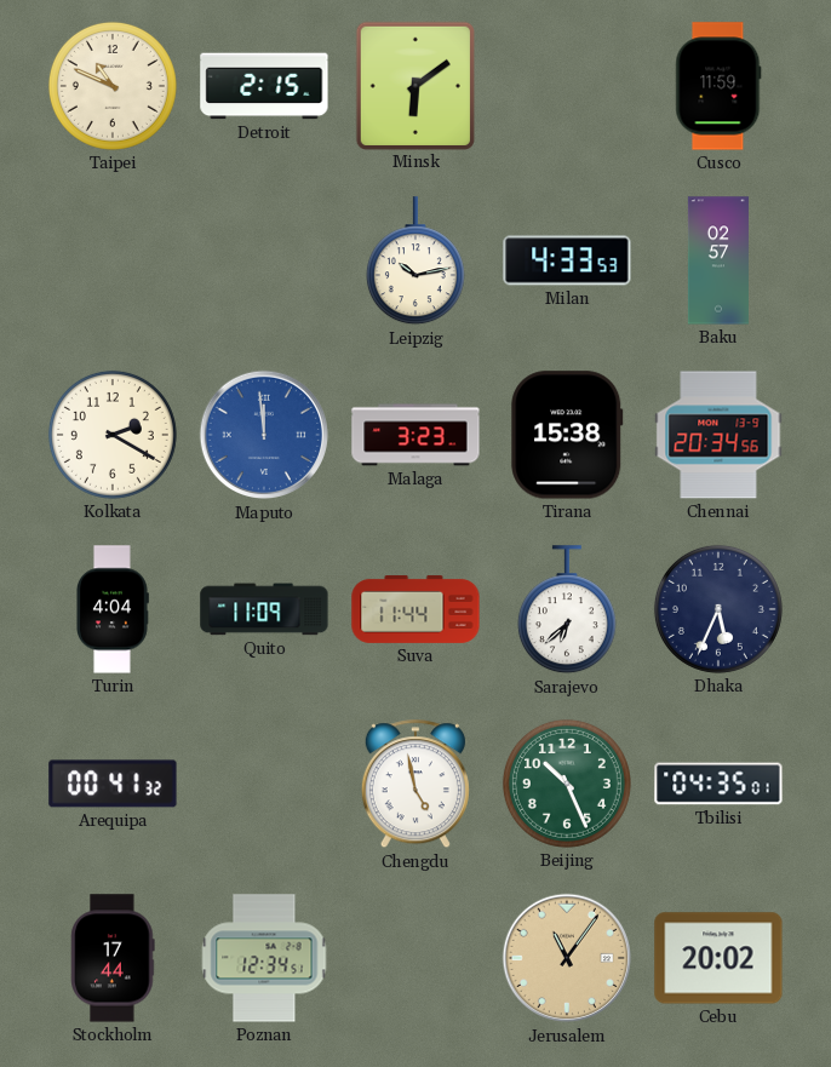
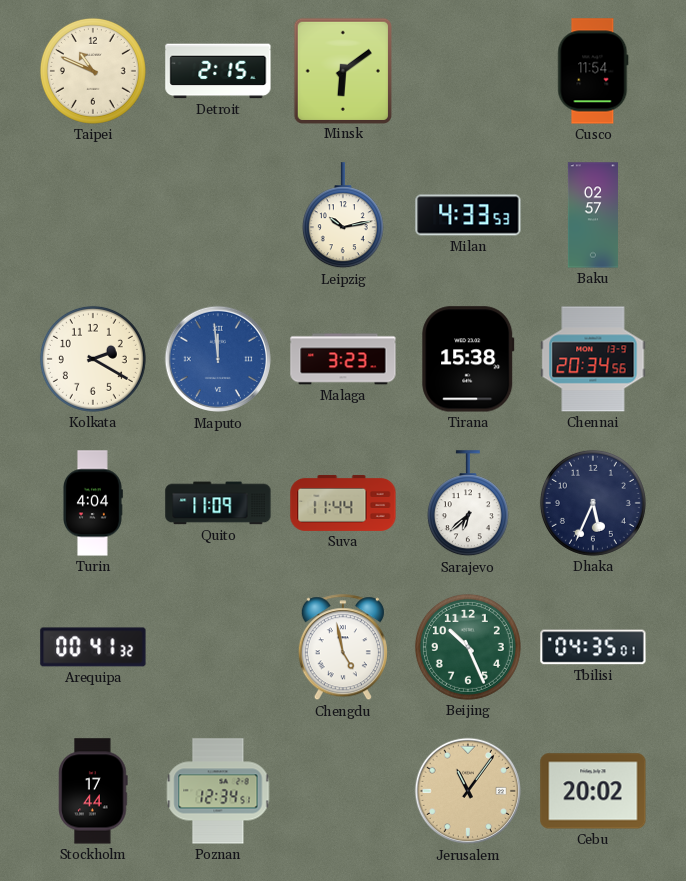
Cusco: 11:59 -> 11:54
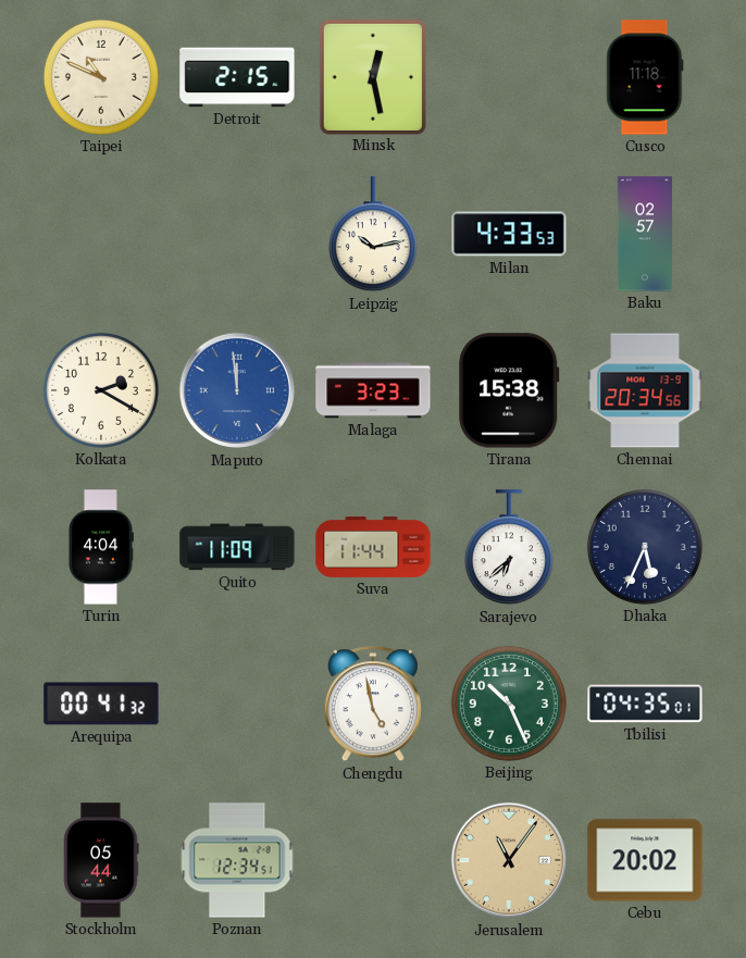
Minsk: 6:09 -> 12:28
Cusco: 11:54 -> 11:18
Stockholm: 17:44 -> 05:44
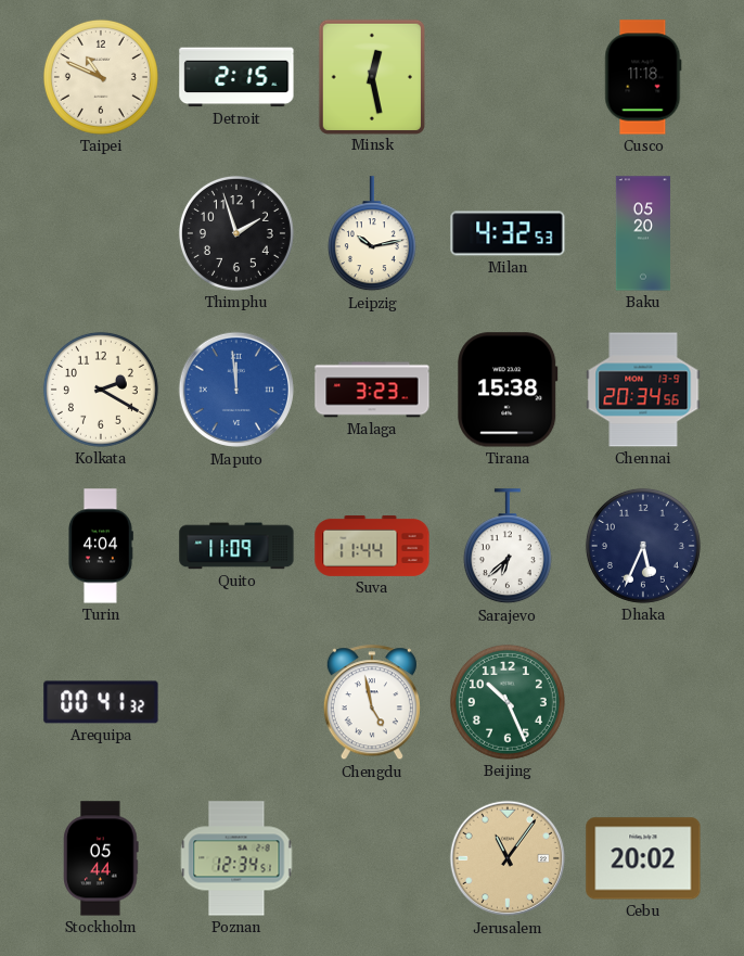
Thimphu: none -> 1:57
Milan: 4:33 -> 4:32
Baku: 02:57 -> 05:20
Tbilisi: 04:35 -> none
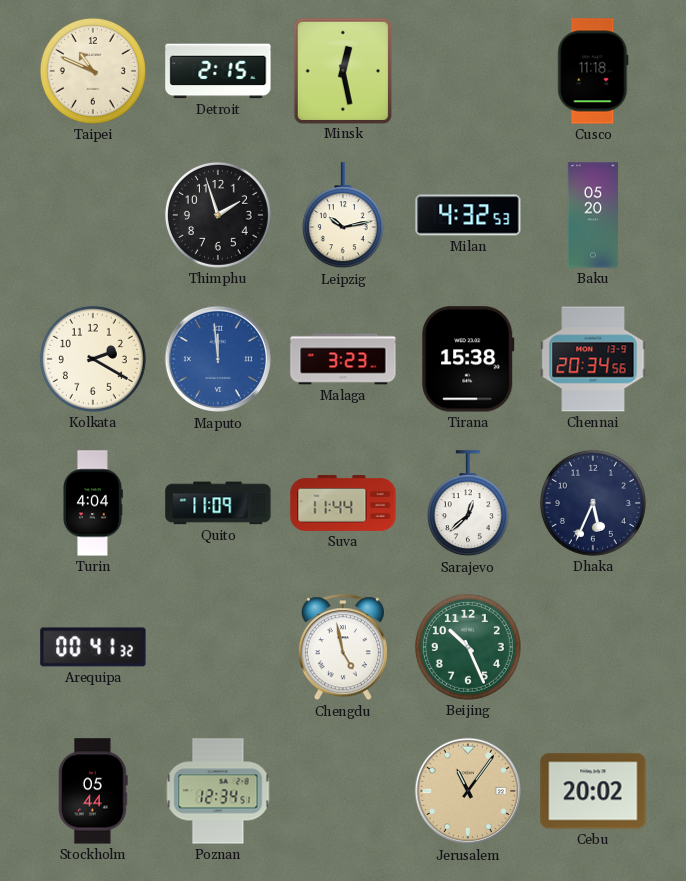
Sarajevo: 6:38 -> 12:38
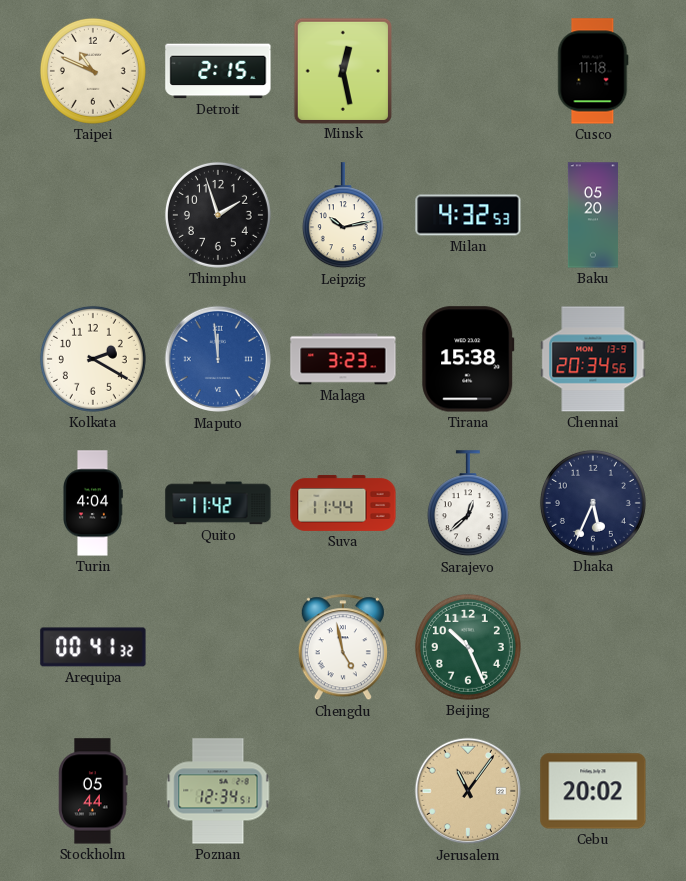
Quito: 11:09 -> 11:42
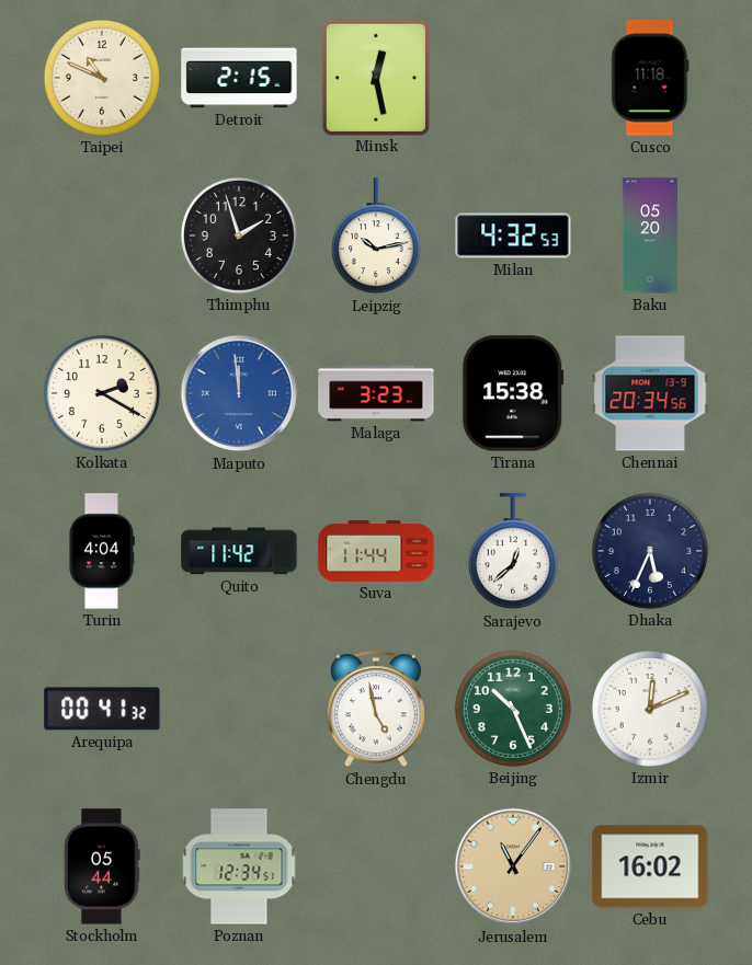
Izmir: none -> 12:11
Cebu: 20:02 -> 16:02
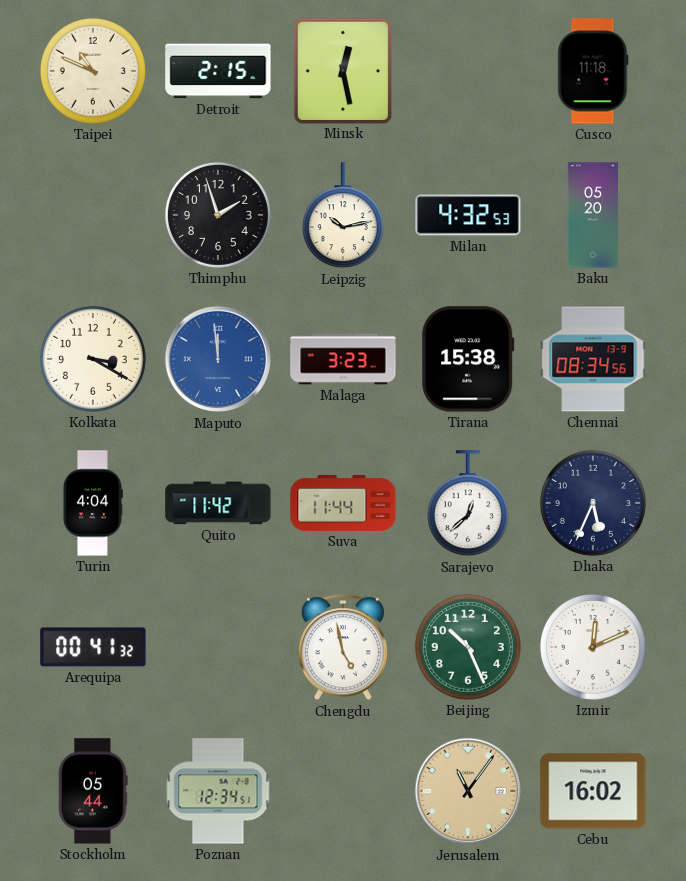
Kolkata: 2:20 -> 3:20
Chennai: 20:34 -> 08:34
